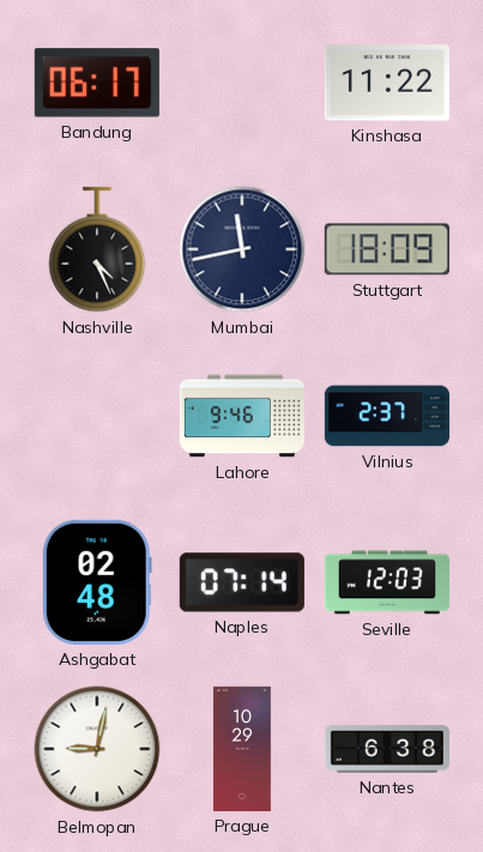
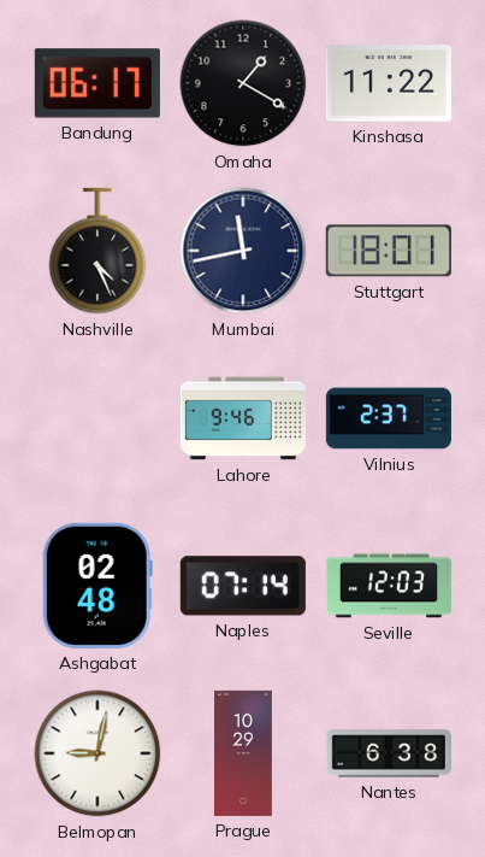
Omaha: none -> 1:20
Stuttgart: 18:09 -> 18:01
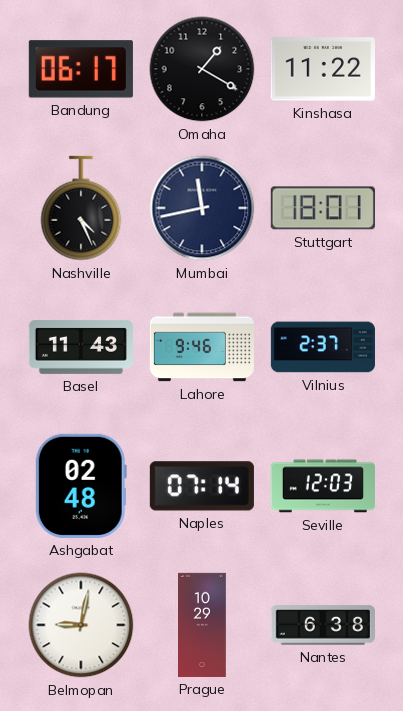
Basel: none -> 11:43
